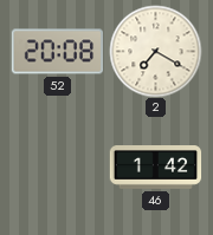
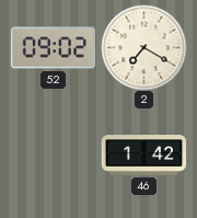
52: 20:08 -> 09:02
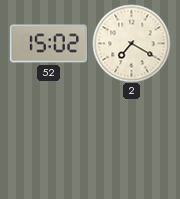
52: 09:02 -> 15:02
46: 1:42 -> none
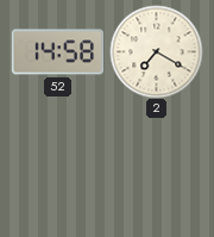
52: 15:02 -> 14:58
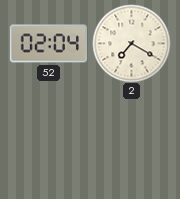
52: 14:58 -> 02:04
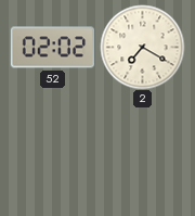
52: 02:04 -> 02:02
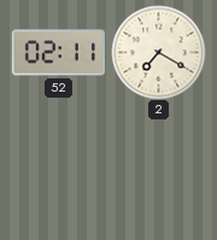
52: 02:02 -> 02:11
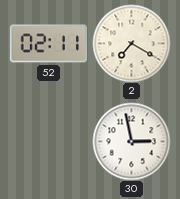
30: none -> 2:58
